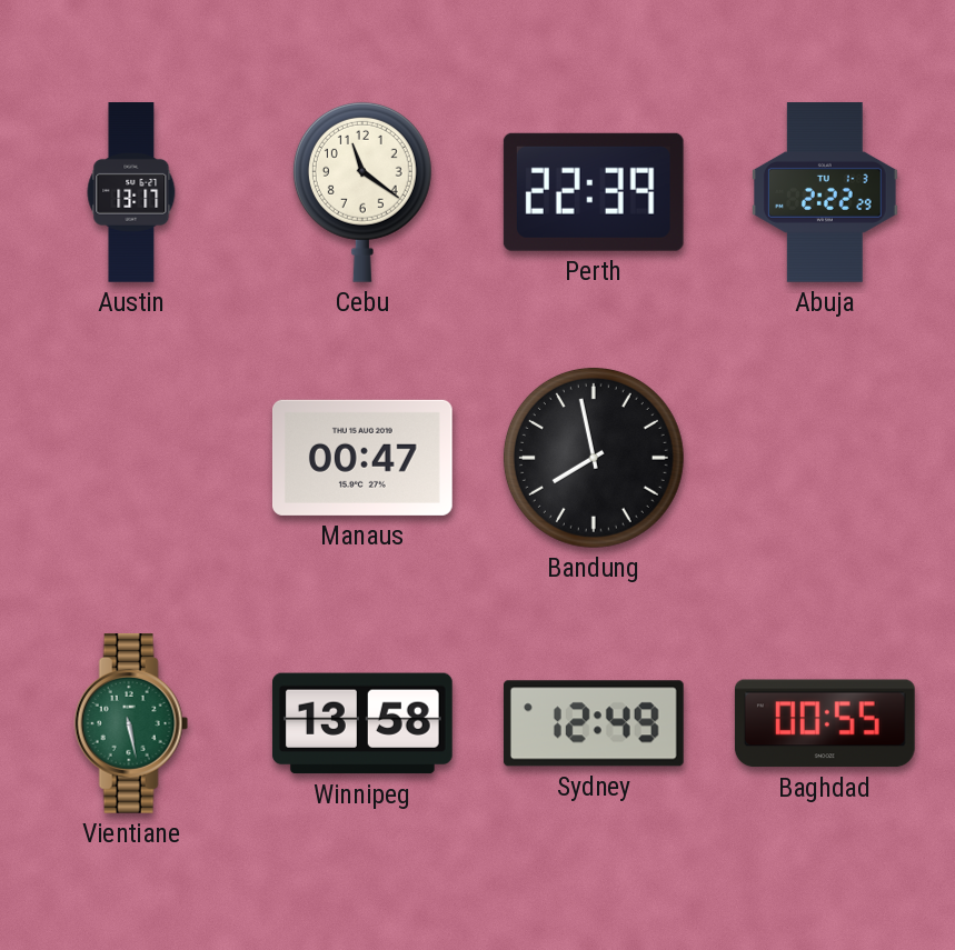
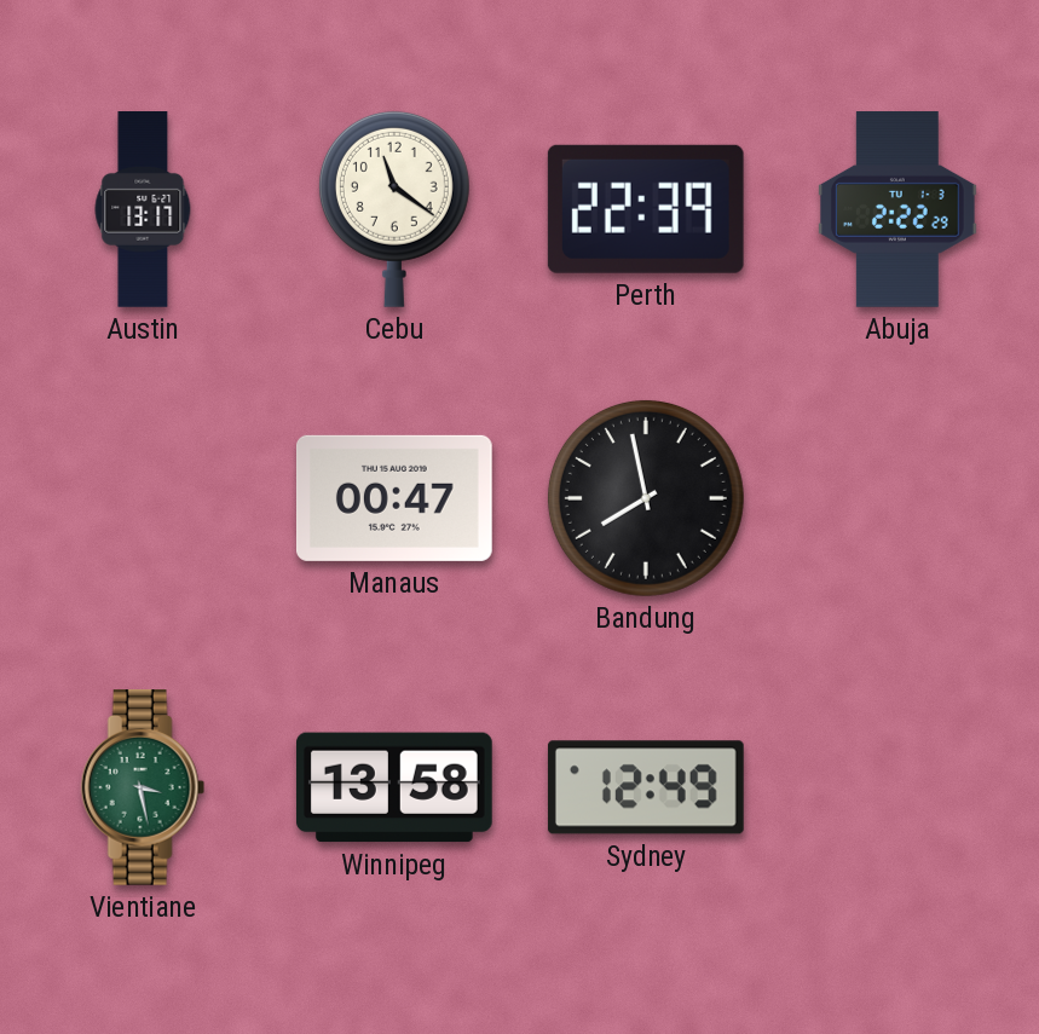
Vientiane: 5:28 -> 3:28
Baghdad: 00:55 -> none
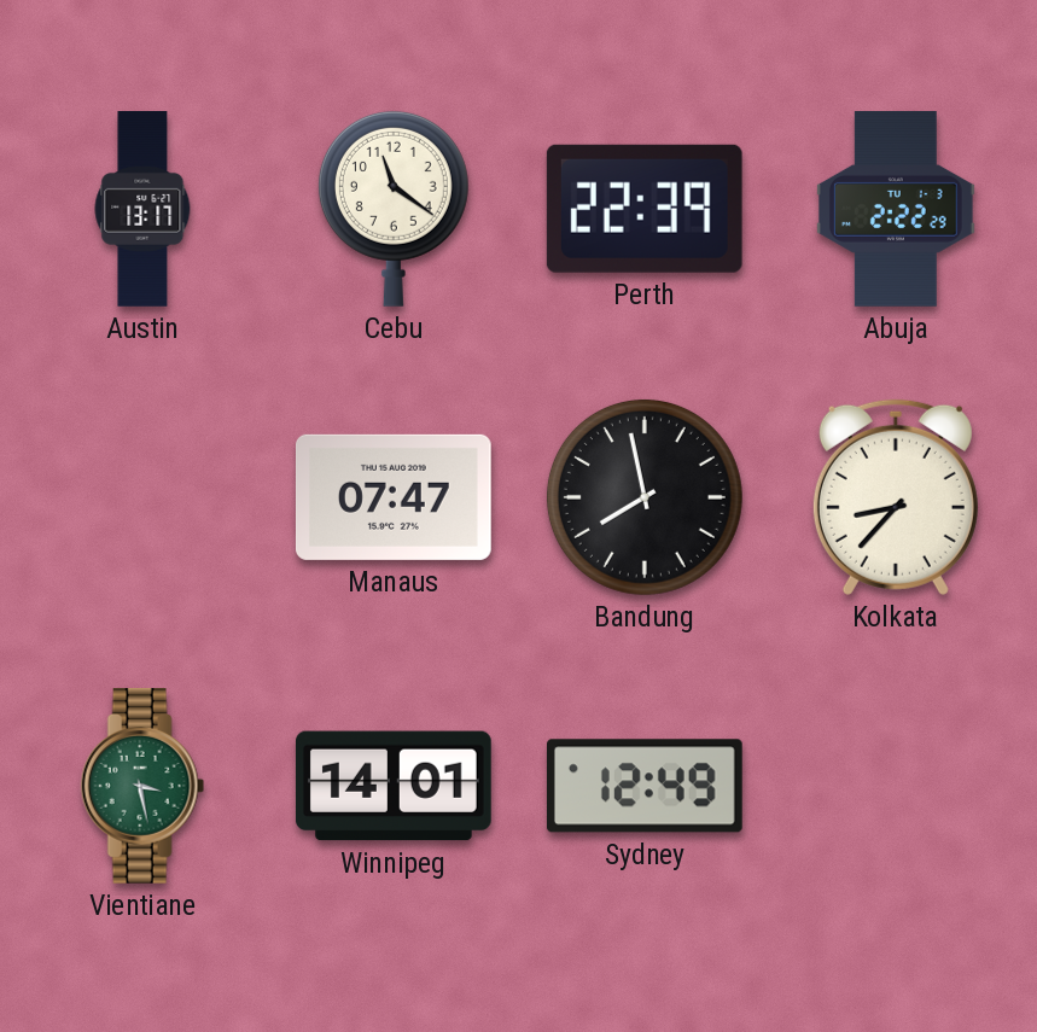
Manaus: 00:47 -> 07:47
Kolkata: none -> 8:37
Winnipeg: 13:58 -> 14:01
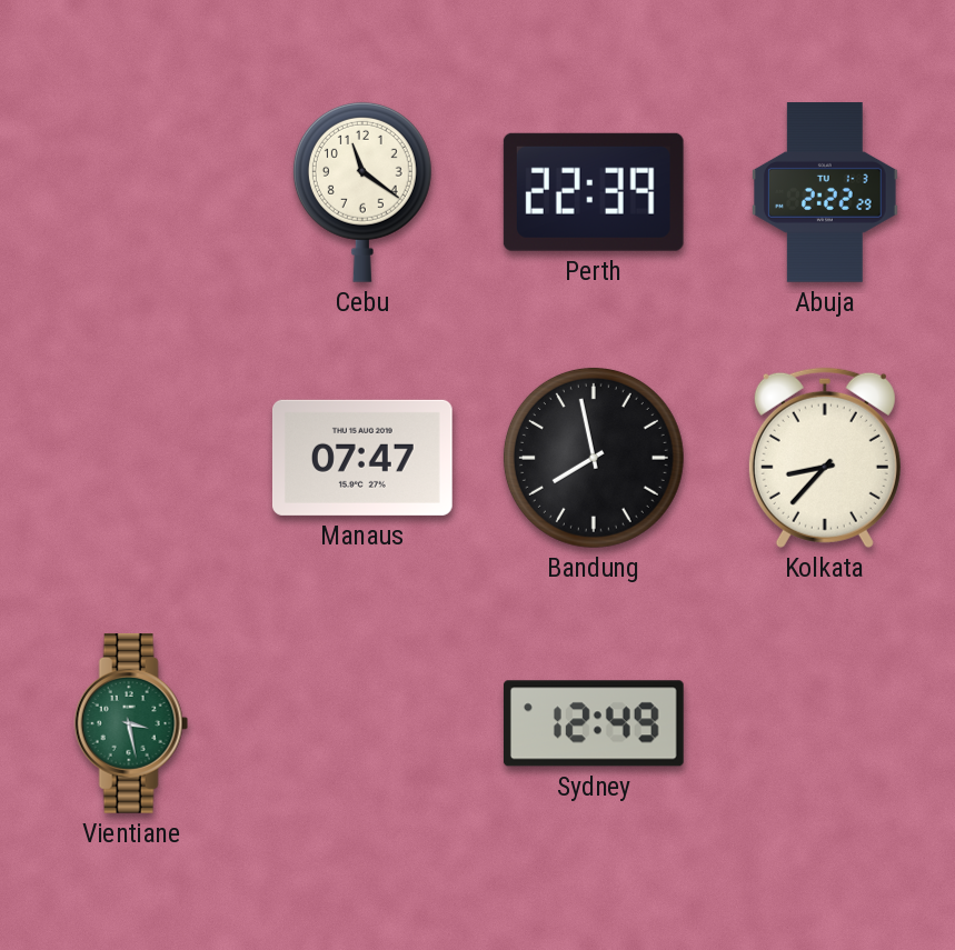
Austin: 13:17 -> none
Winnipeg: 14:01 -> none
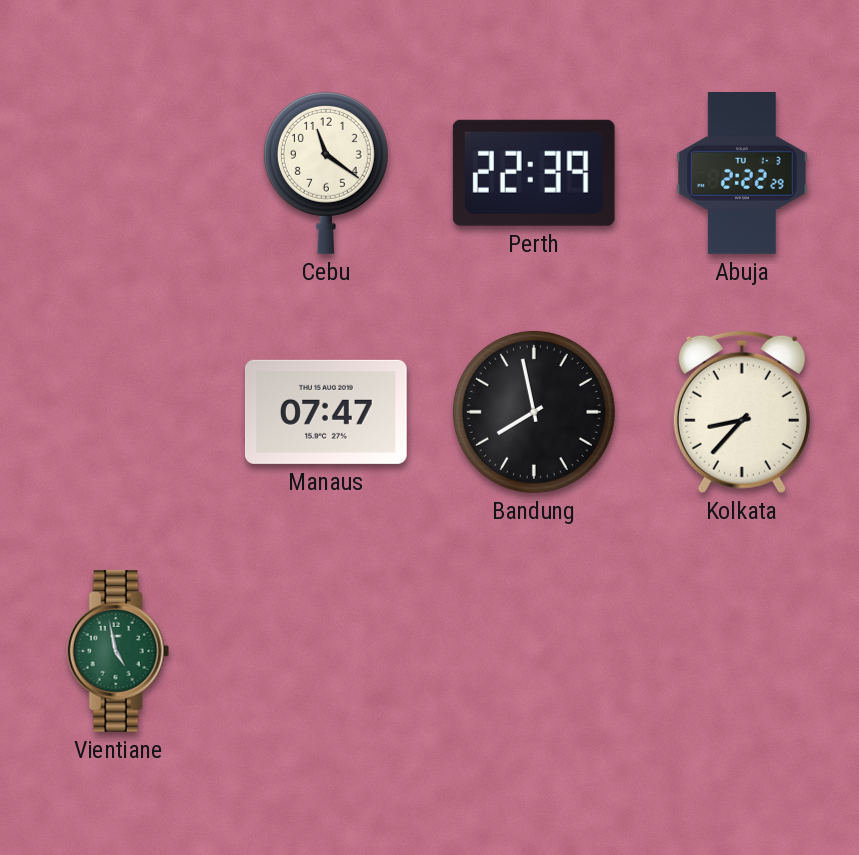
Vientiane: 3:28 -> 4:58
Sydney: 12:49 -> none
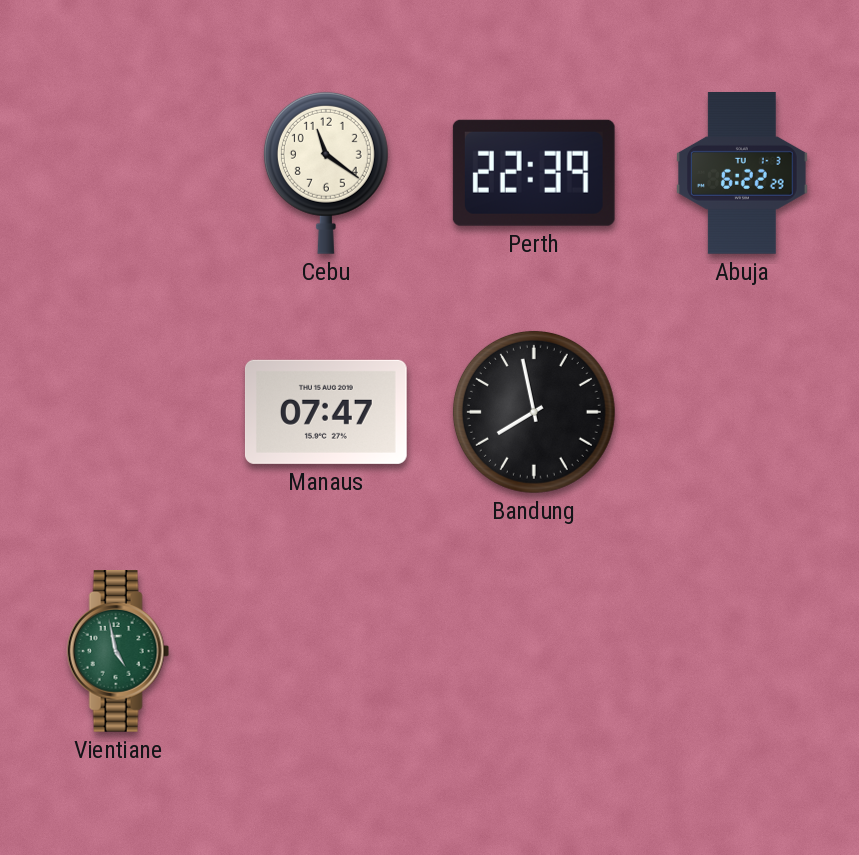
Abuja: 2:22 -> 6:22
Kolkata: 8:37 -> none
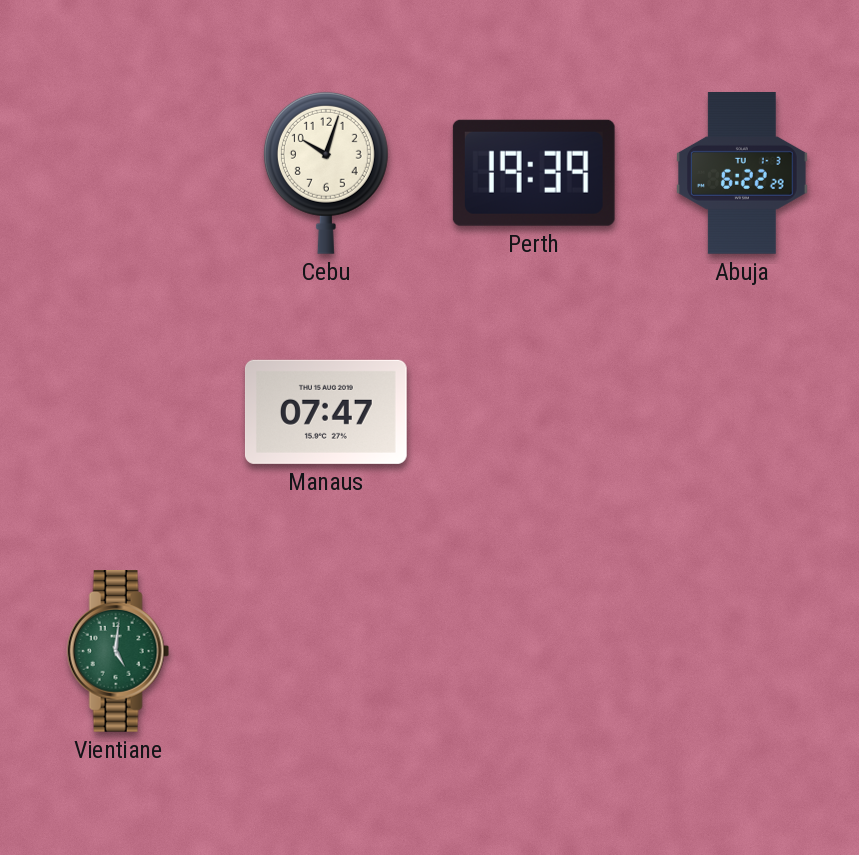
Cebu: 11:21 -> 10:03
Perth: 22:39 -> 19:39
Bandung: 7:58 -> none
Vientiane: 4:58 -> 5:01
